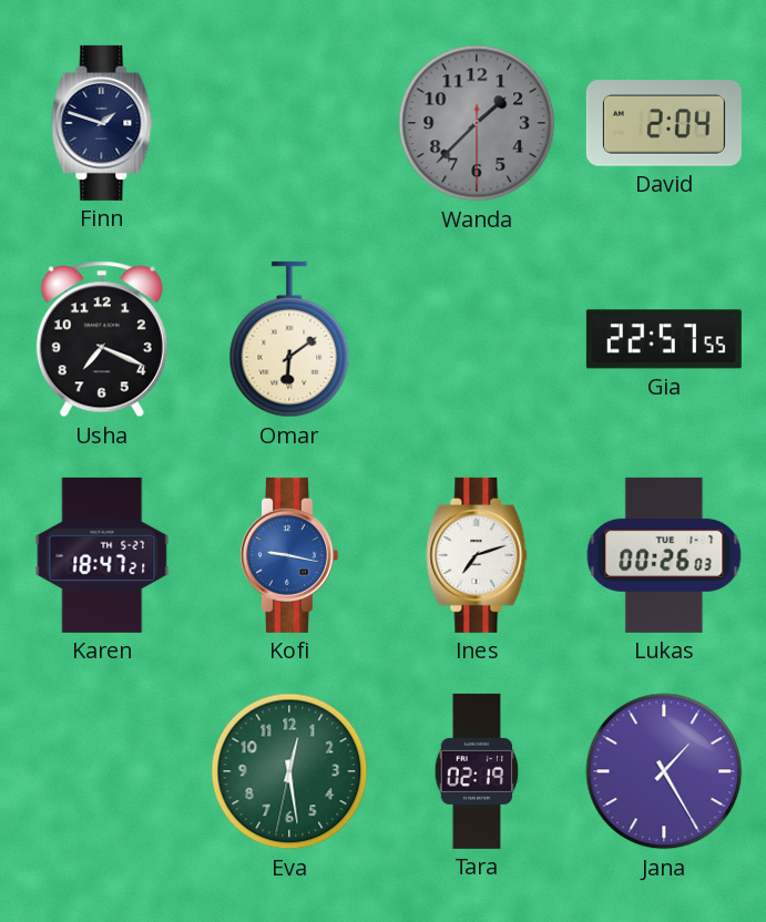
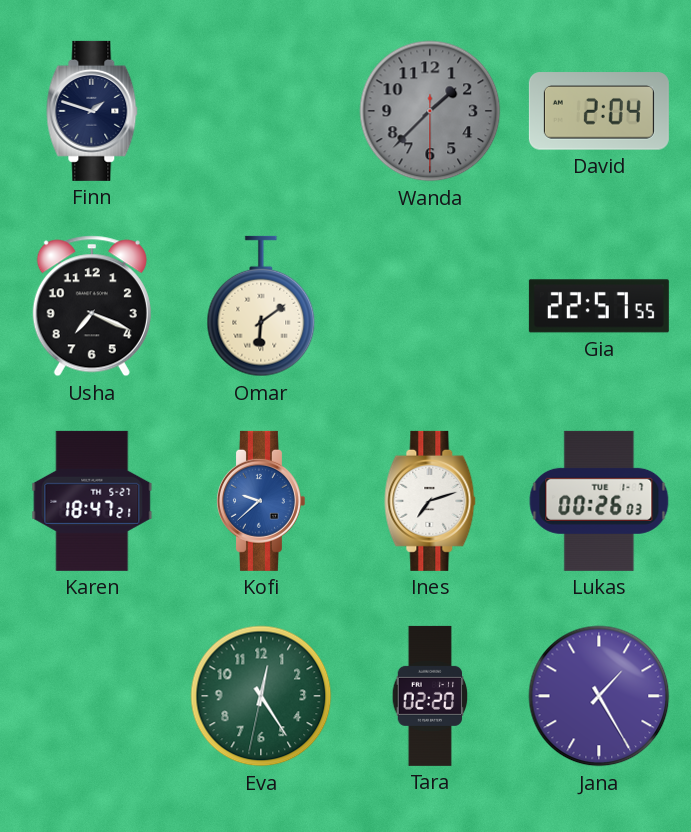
Kofi: 9:17 -> 9:38
Eva: 12:28 -> 12:24
Tara: 02:19 -> 02:20
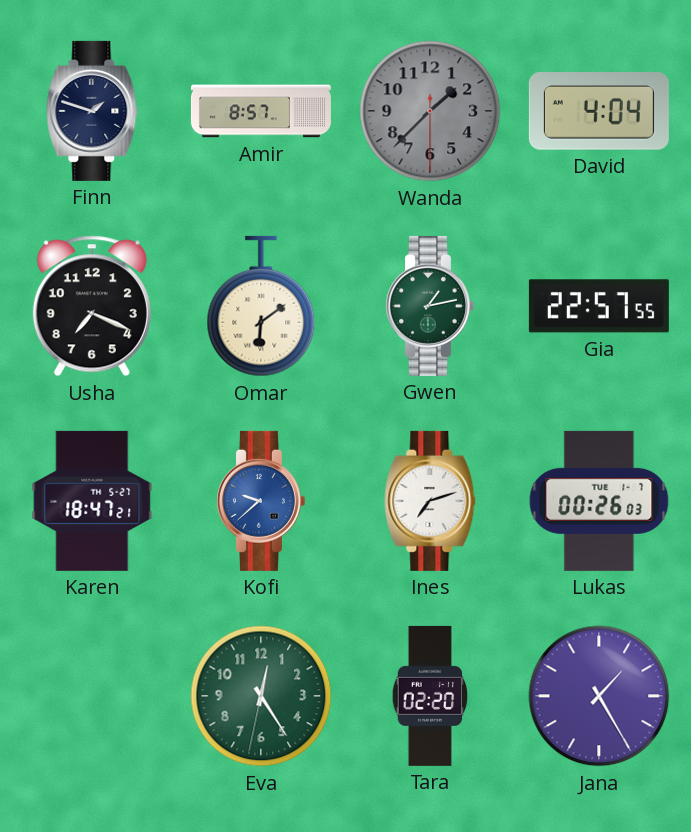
Amir: none -> 8:57
David: 2:04 -> 4:04
Gwen: none -> 1:13
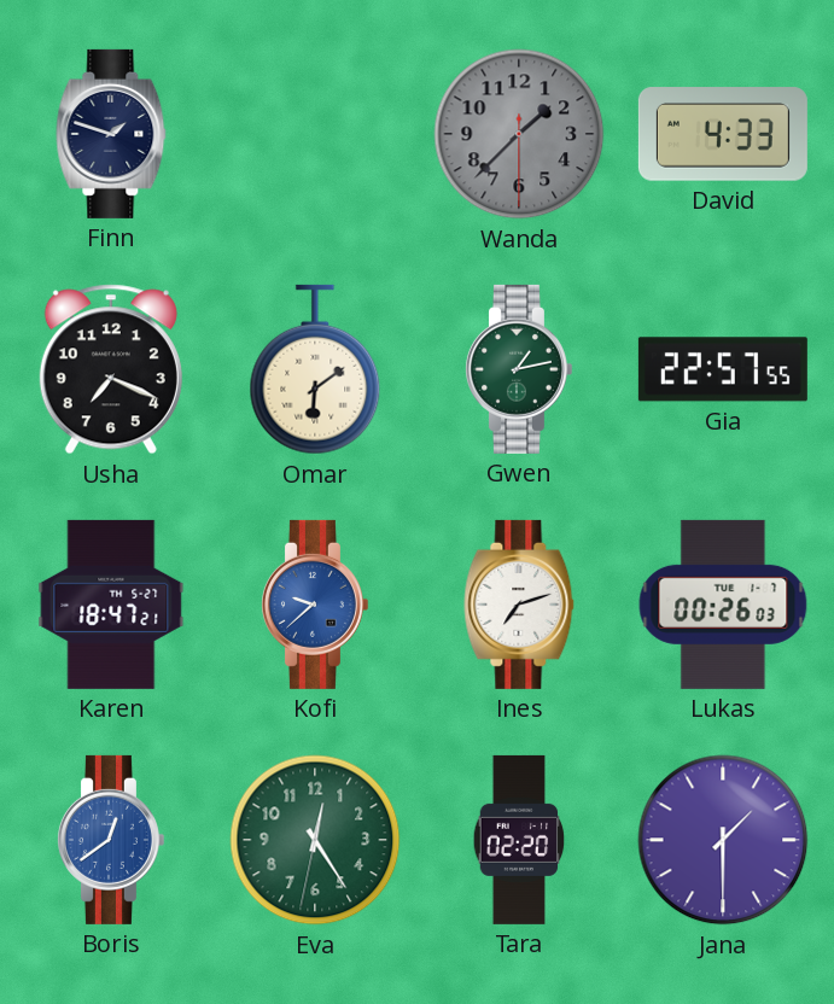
Amir: 8:57 -> none
David: 4:04 -> 4:33
Boris: none -> 12:39
Jana: 1:25 -> 1:30
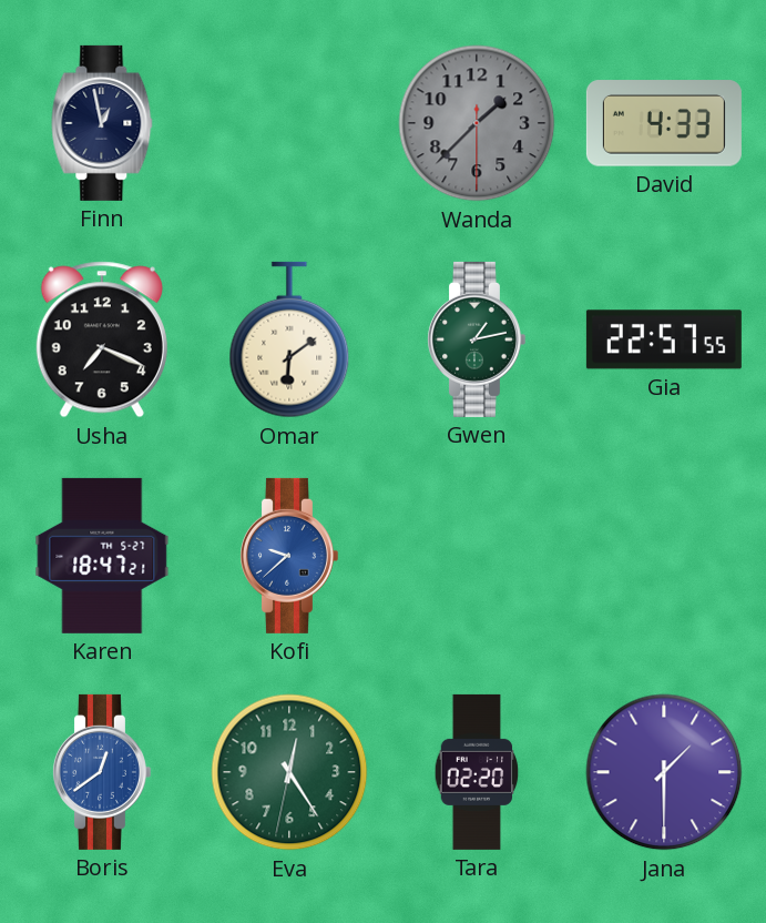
Finn: 1:48 -> 12:58
Ines: 7:12 -> none
Lukas: 00:26 -> none
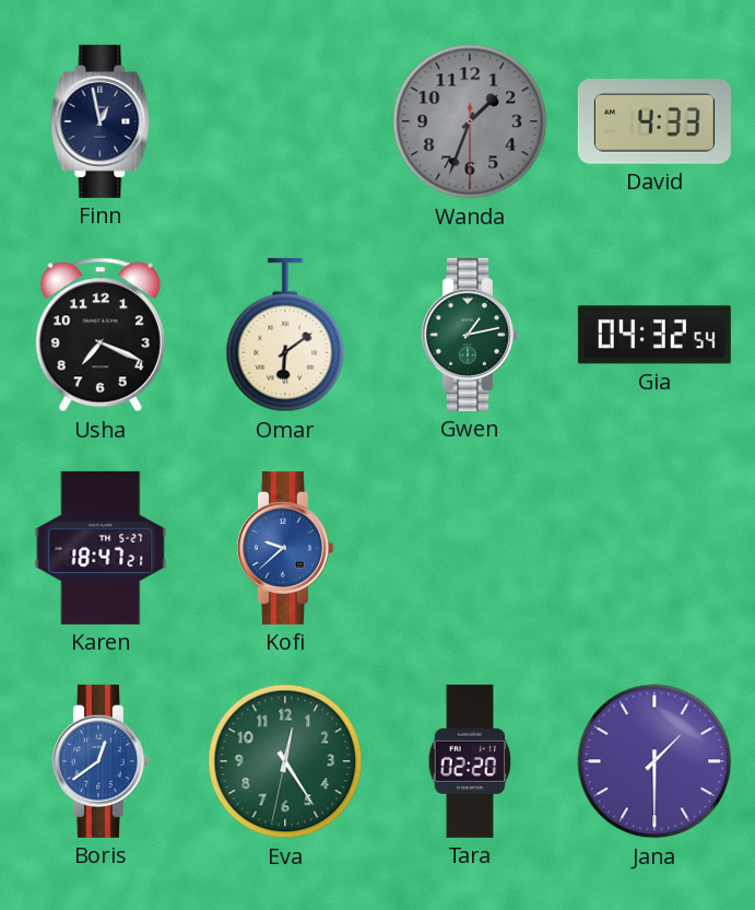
Wanda: 1:37 -> 1:33
Gia: 22:57 -> 04:32
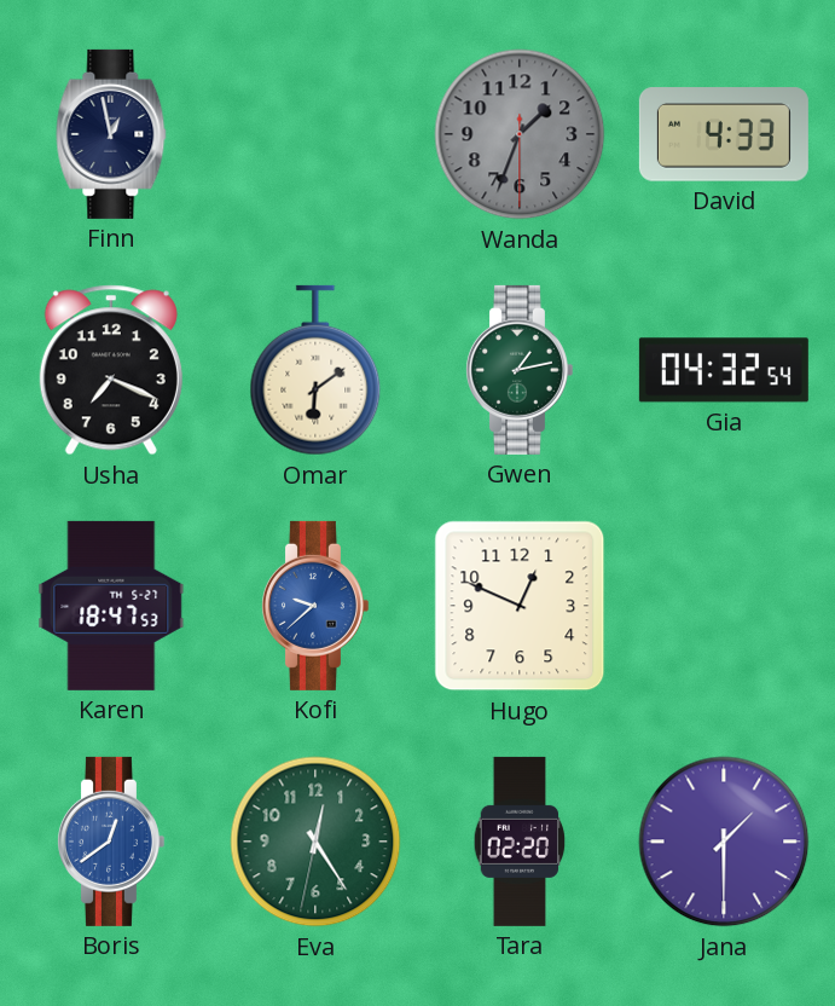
Karen: 18:47:21 -> 18:47:53
Hugo: none -> 12:49
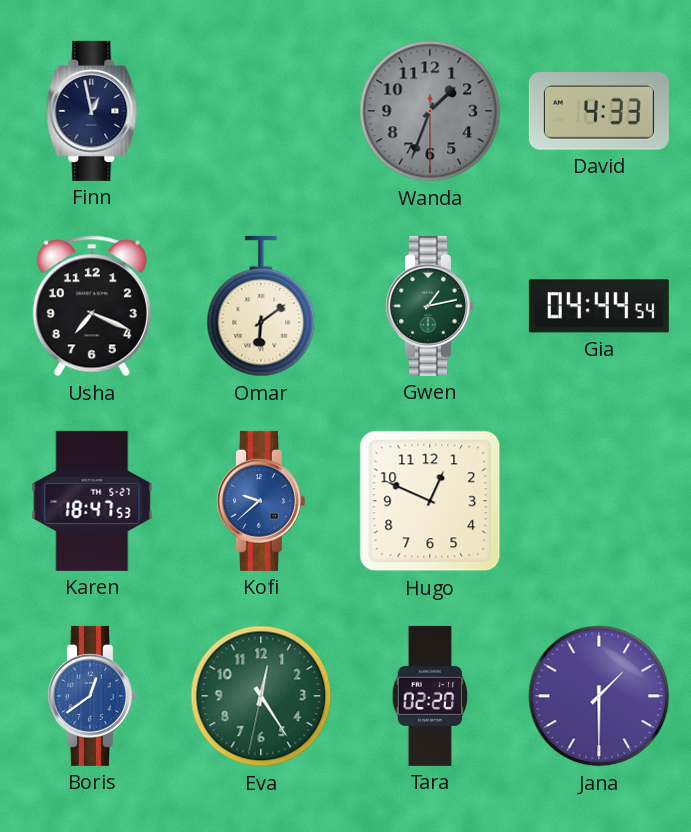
Gia: 04:32 -> 04:44
